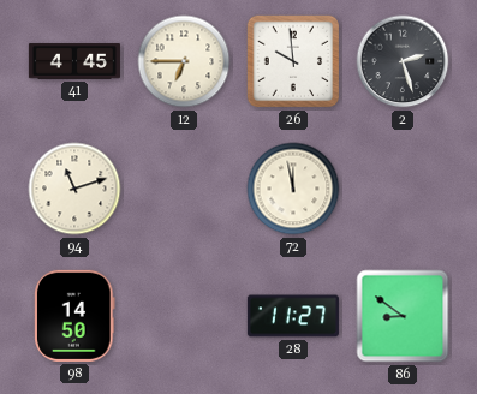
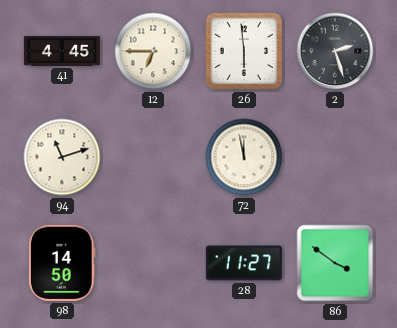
26: 9:59 -> 5:59
86: 8:51 -> 3:51
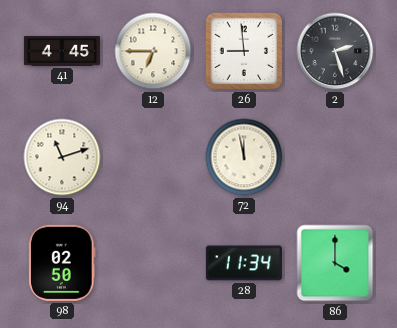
26: 5:59 -> 8:59
98: 14:50 -> 02:50
28: 11:27 -> 11:34
86: 3:51 -> 4:00
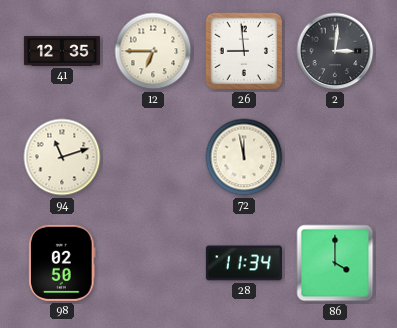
41: 4:45 -> 12:35
2: 2:27 -> 3:01
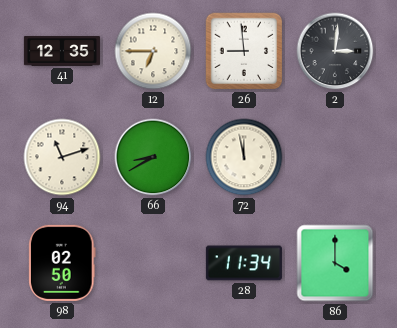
66: none -> 8:40
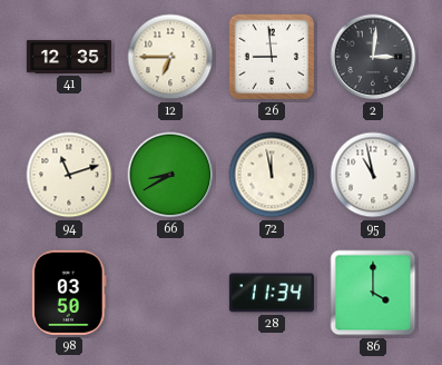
95: none -> 10:58
98: 02:50 -> 03:50
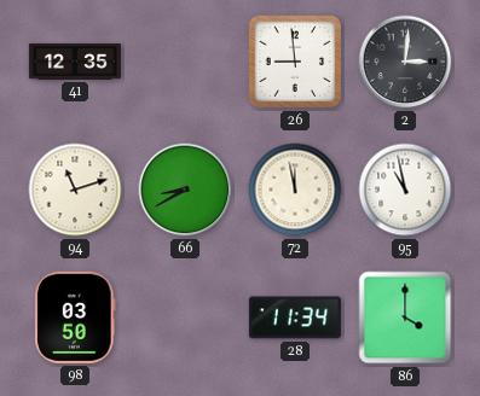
12: 6:45 -> none
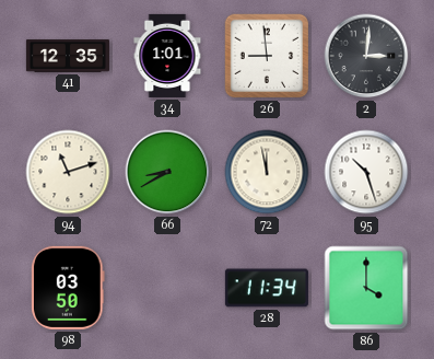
34: none -> 1:01
95: 10:58 -> 10:27
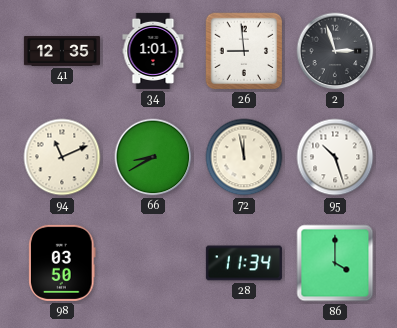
2: 3:01 -> 2:57
94: 11:12 -> 11:11
